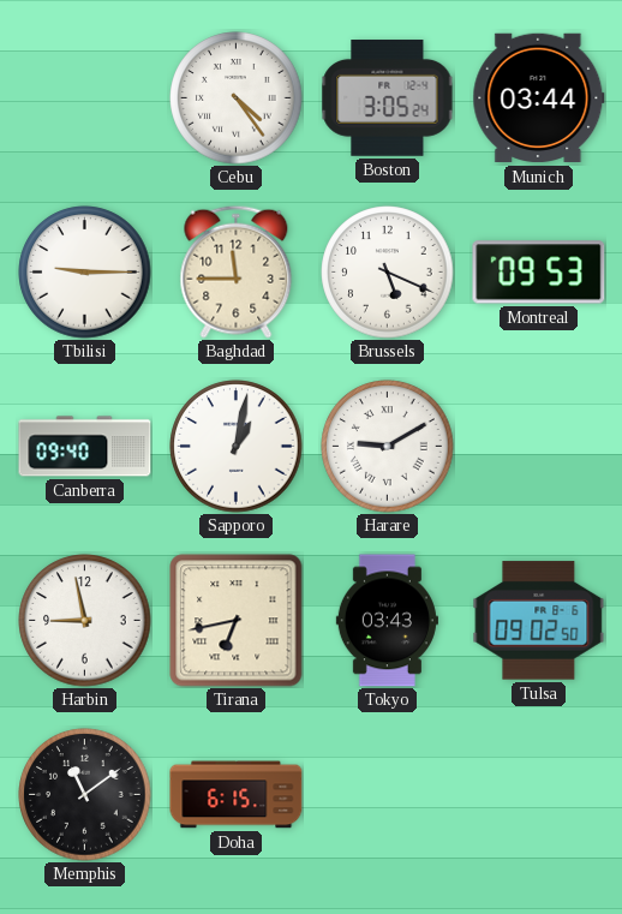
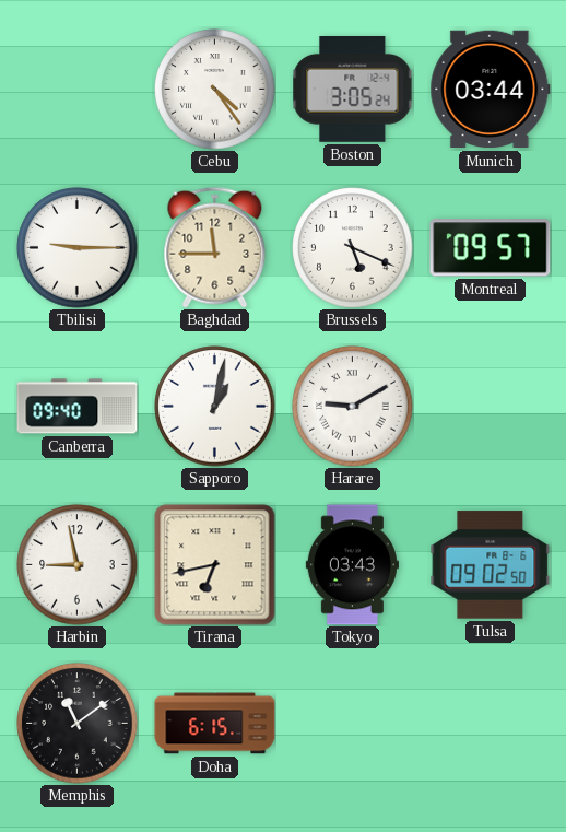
Montreal: 09:53 -> 09:57
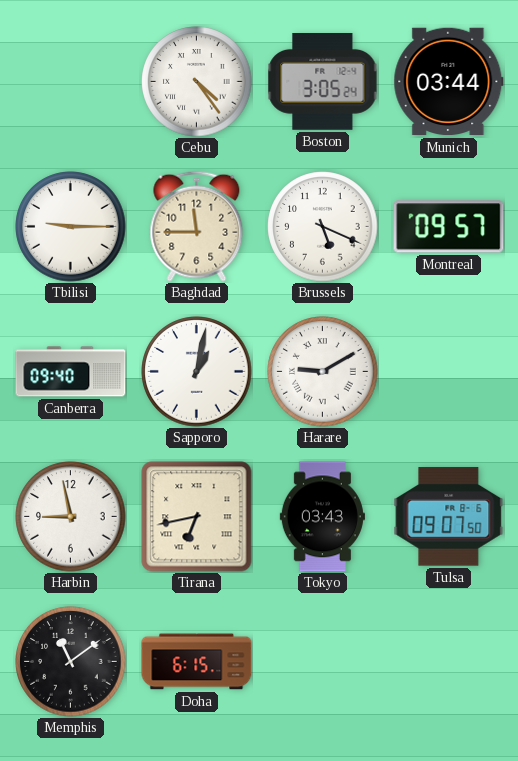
Tulsa: 09:02 -> 09:07
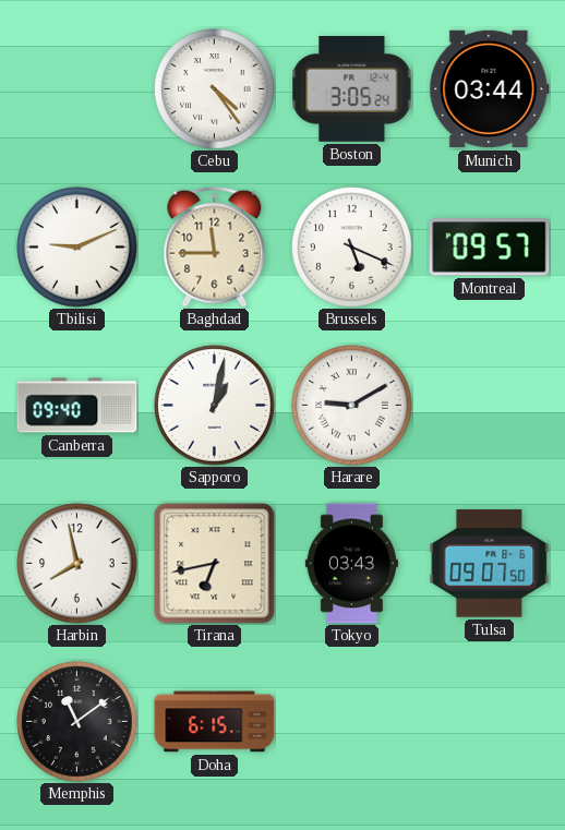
Tbilisi: 9:15 -> 9:11
Harbin: 8:58 -> 7:58
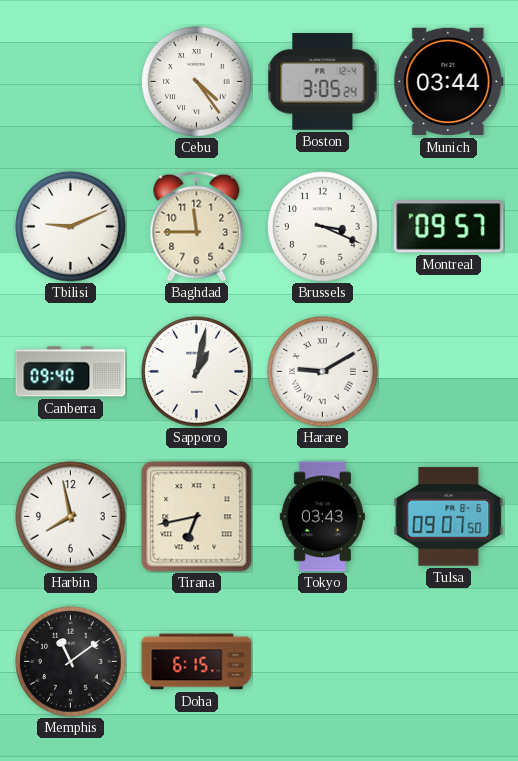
Brussels: 5:19 -> 3:19
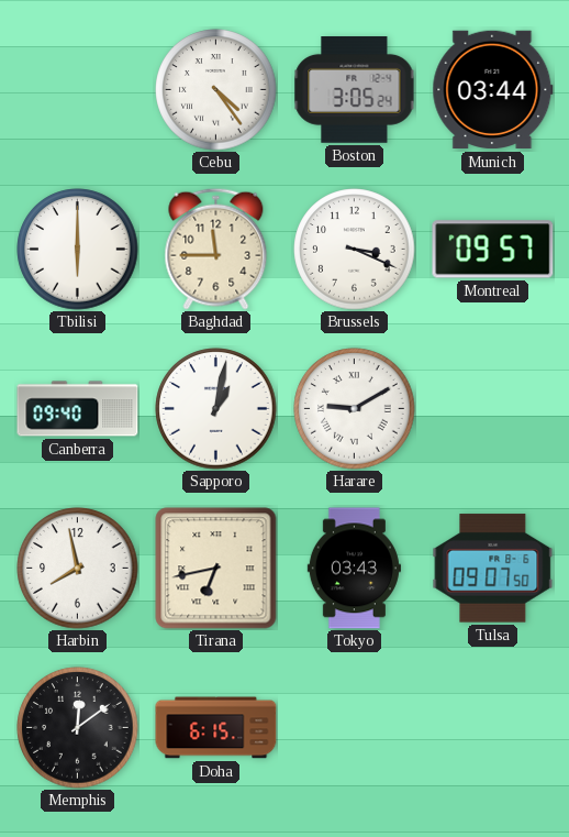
Tbilisi: 9:11 -> 6:00
Memphis: 11:09 -> 12:09
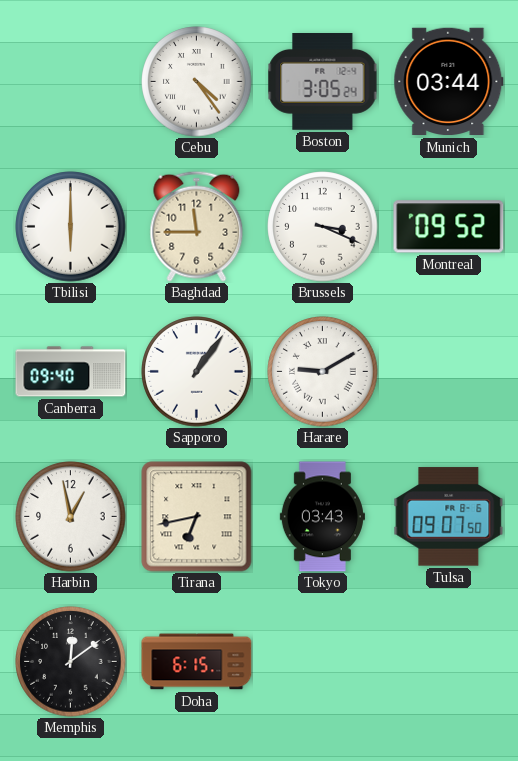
Montreal: 09:57 -> 09:52
Sapporo: 1:02 -> 1:06
Harbin: 7:58 -> 12:58
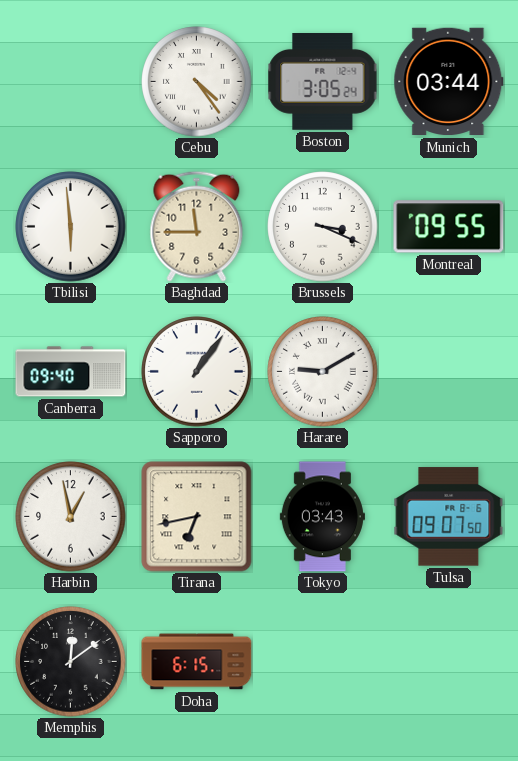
Tbilisi: 6:00 -> 5:59
Montreal: 09:52 -> 09:55
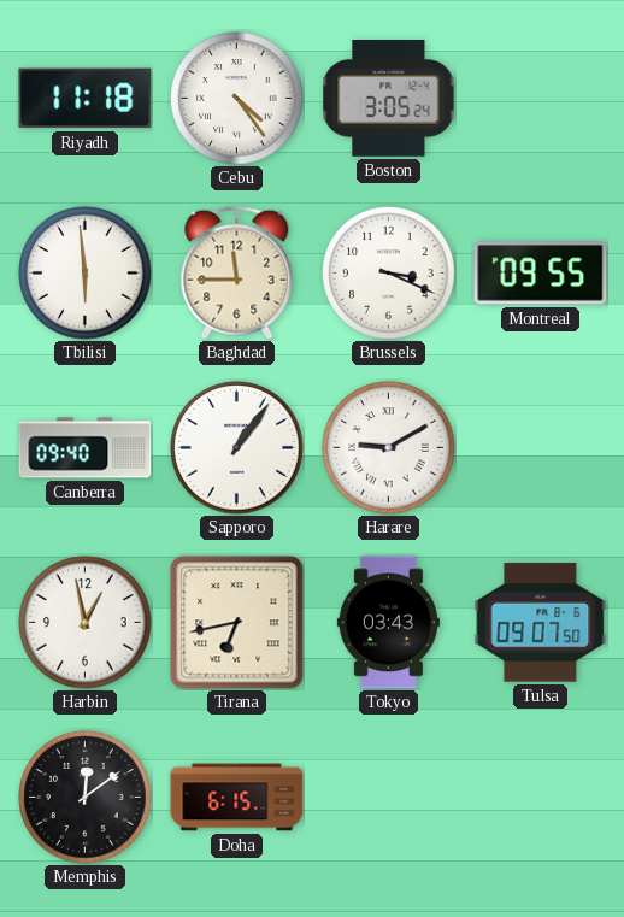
Riyadh: none -> 11:18
Munich: 03:44 -> none
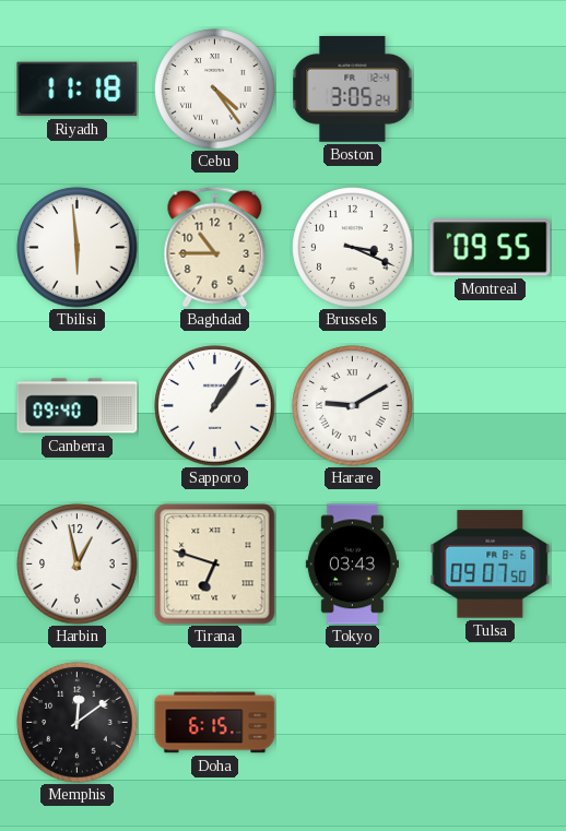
Baghdad: 11:45 -> 10:45
Tirana: 6:43 -> 6:48
